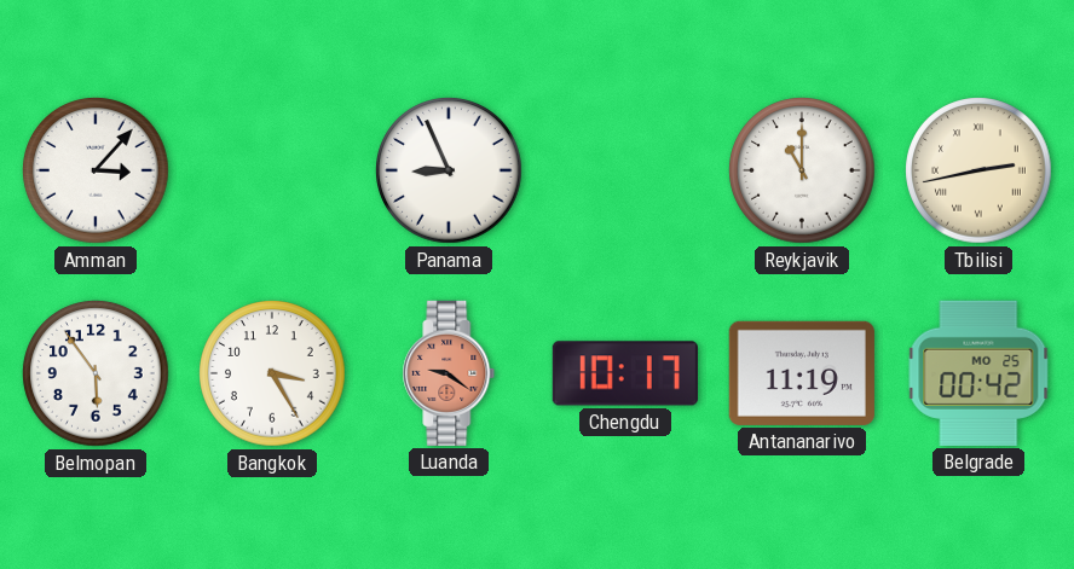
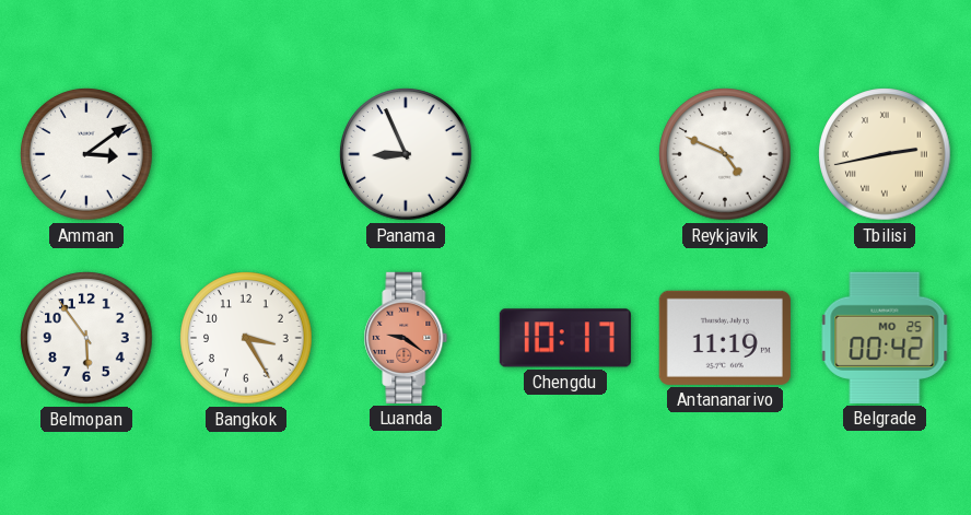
Amman: 3:07 -> 3:09
Reykjavik: 11:00 -> 4:49
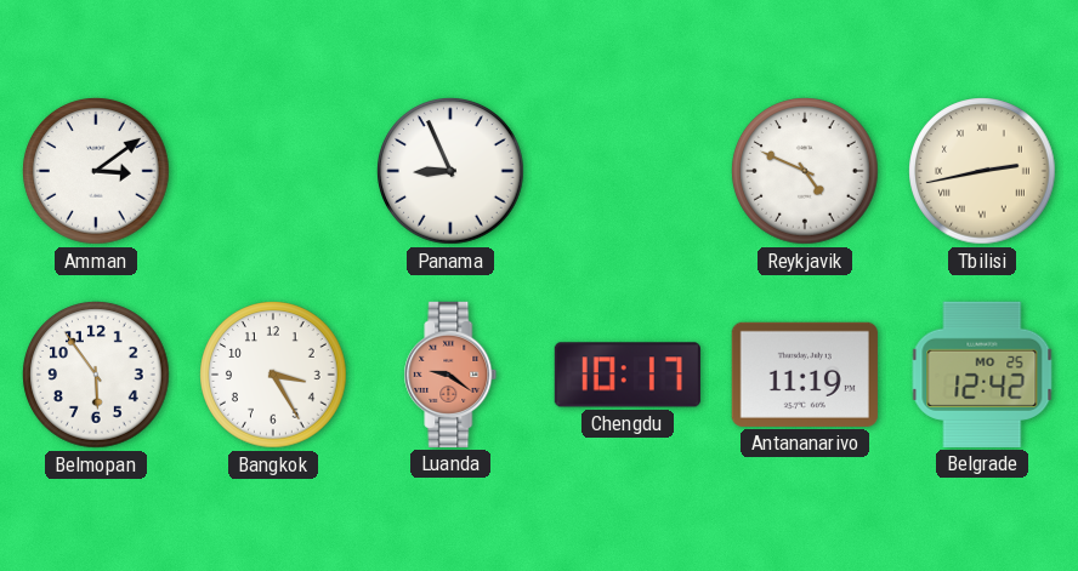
Belgrade: 00:42 -> 12:42
